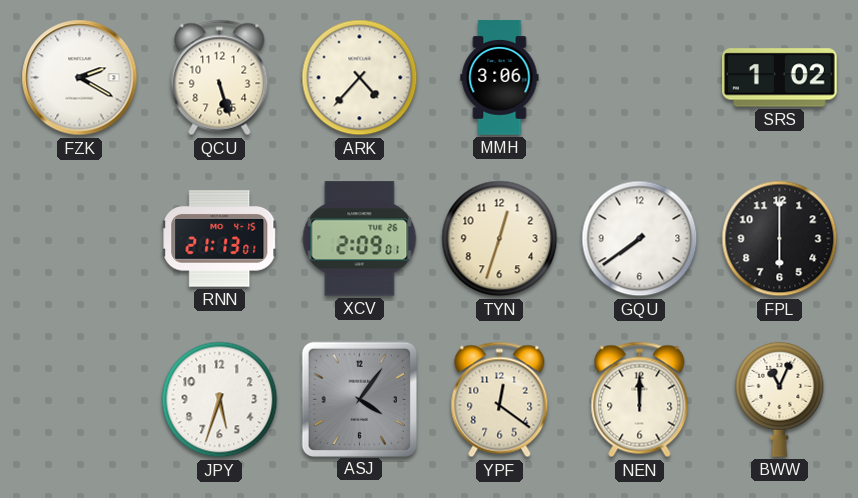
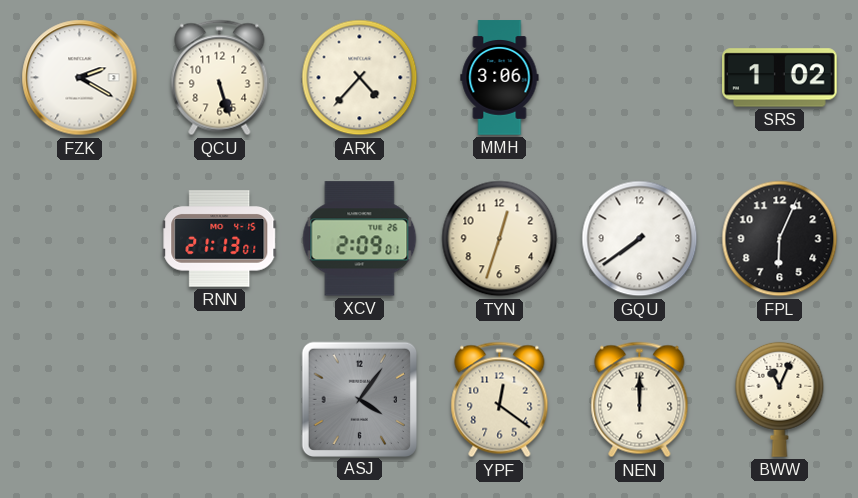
FPL: 6:00 -> 6:04
JPY: 5:33 -> none
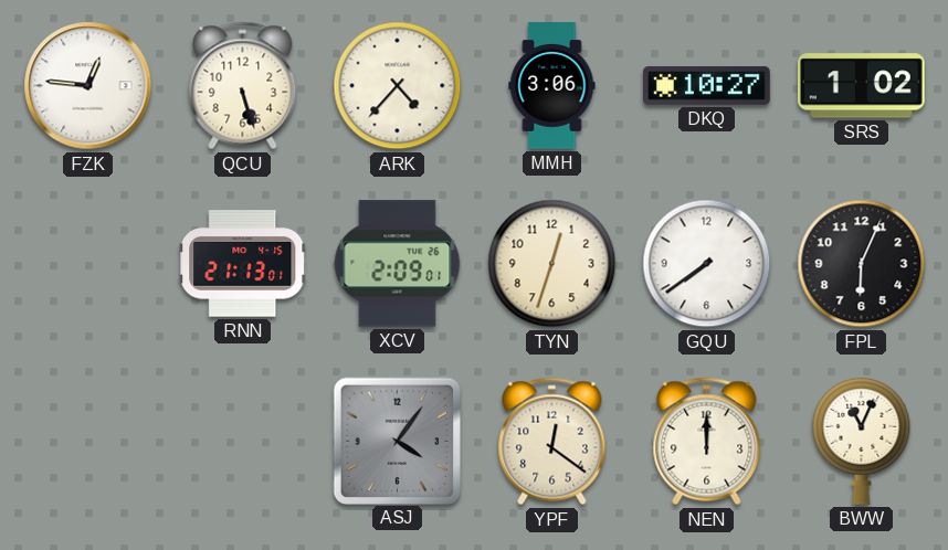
FZK: 2:20 -> 12:46
DKQ: none -> 10:27
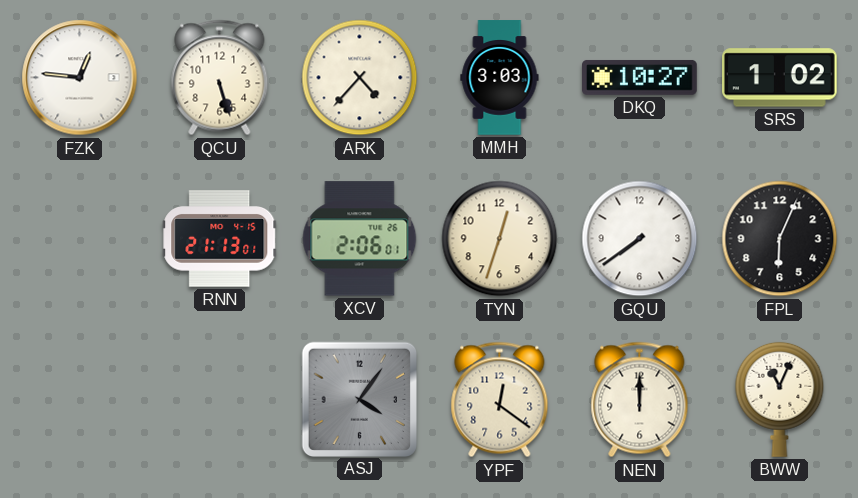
MMH: 3:06 -> 3:03
XCV: 2:09 -> 2:06
